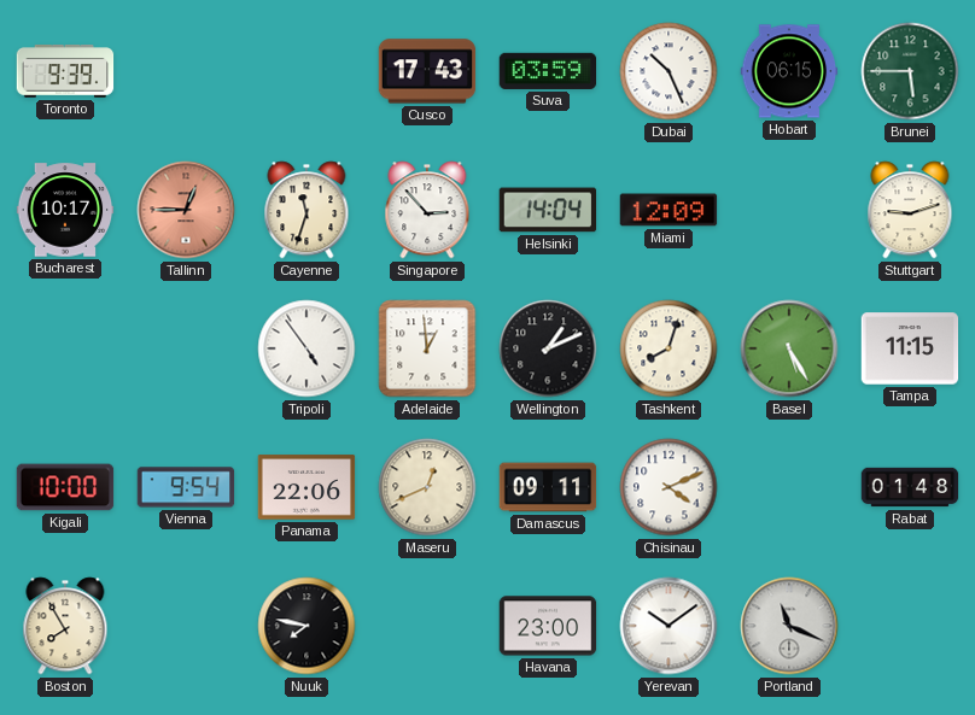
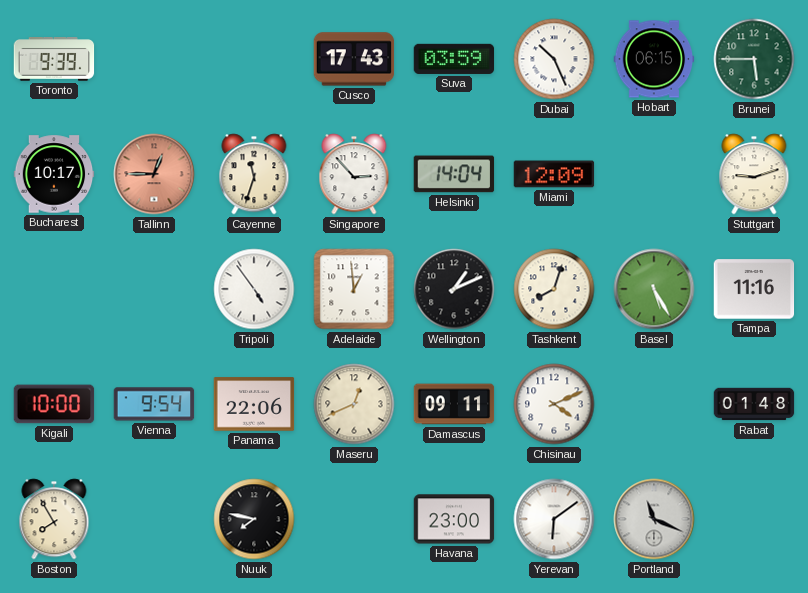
Tampa: 11:15 -> 11:16
Yerevan: 10:09 -> 6:09
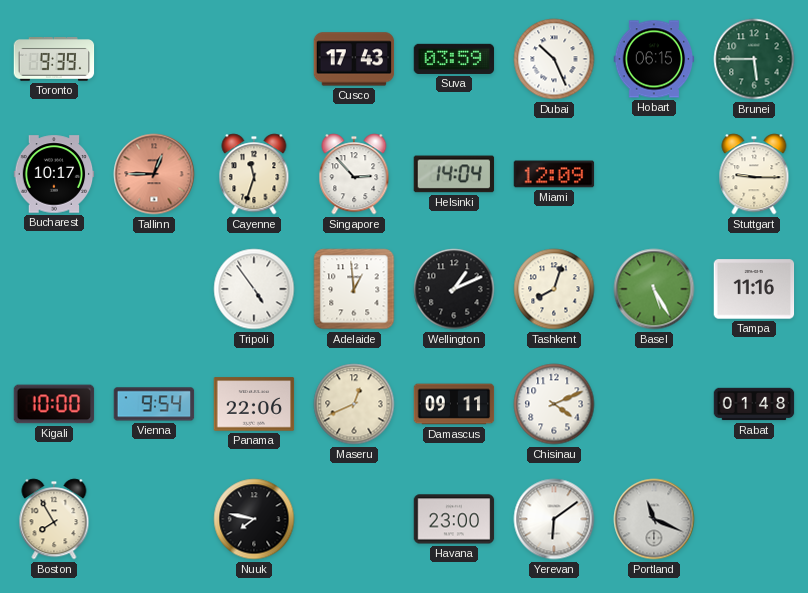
Stuttgart: 9:12 -> 9:15
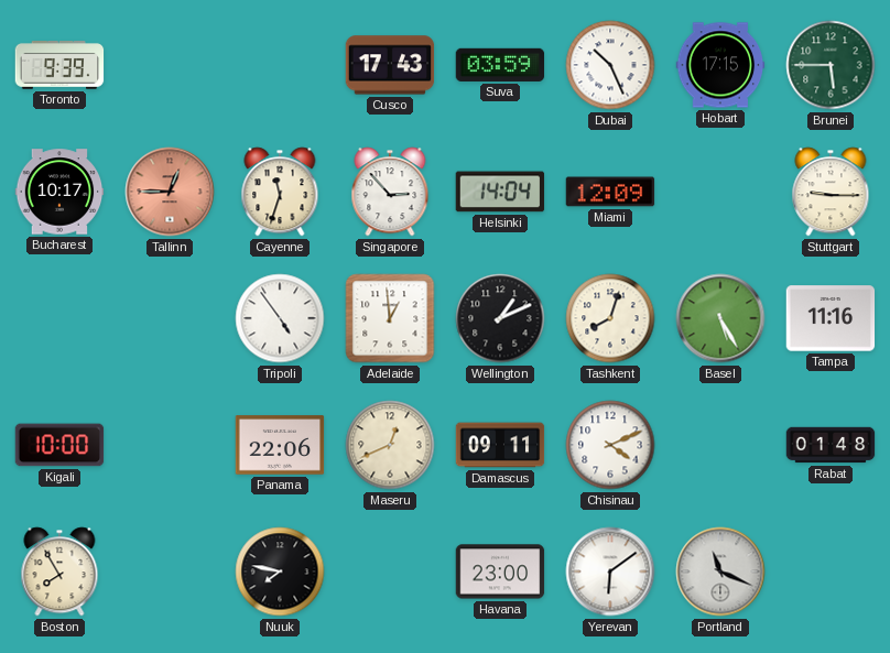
Hobart: 06:15 -> 17:15
Vienna: 9:54 -> none
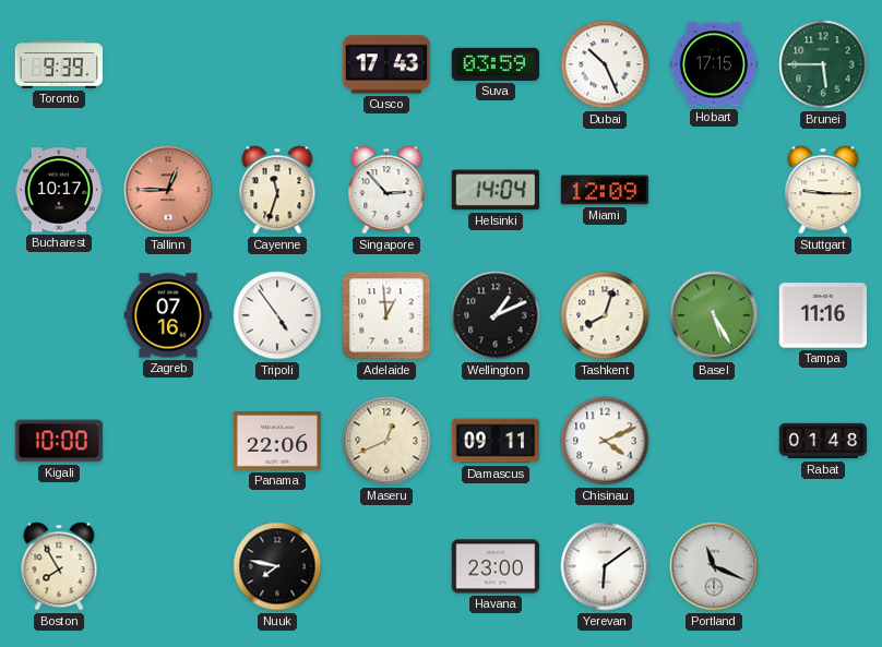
Zagreb: none -> 07:16
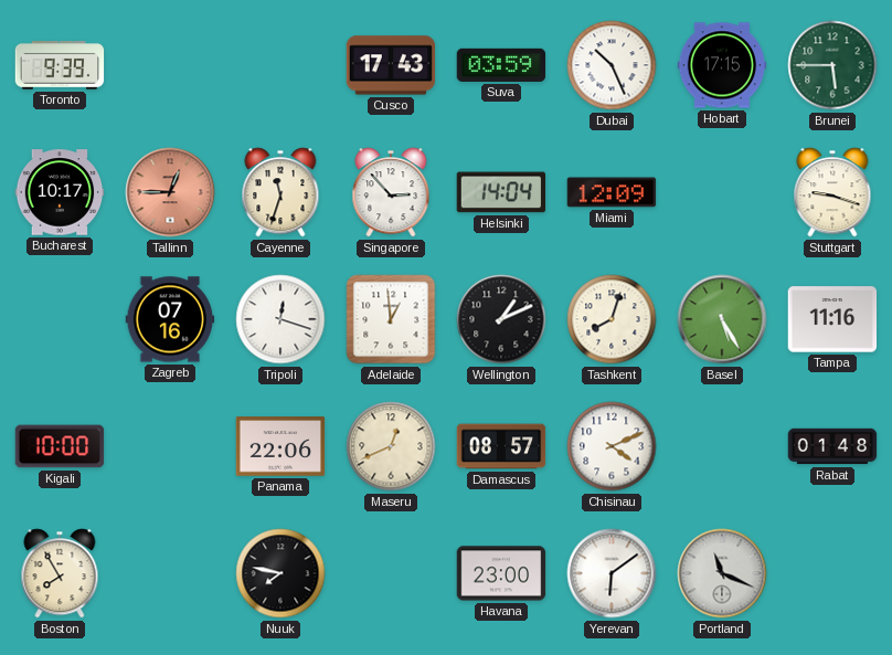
Stuttgart: 9:15 -> 9:18
Tripoli: 4:54 -> 12:18
Damascus: 09:11 -> 08:57
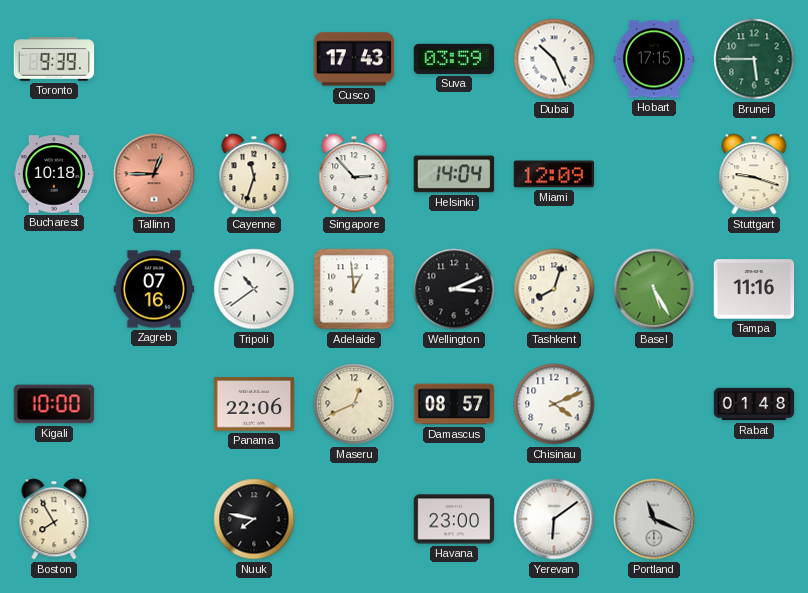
Bucharest: 10:17 -> 10:18
Tripoli: 12:18 -> 10:39
Wellington: 1:11 -> 3:11
